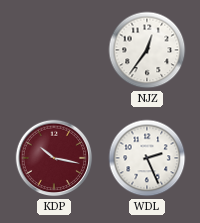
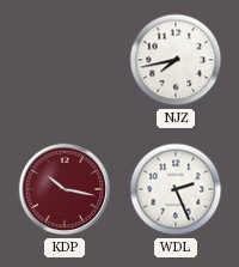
NJZ: 12:36 -> 7:43
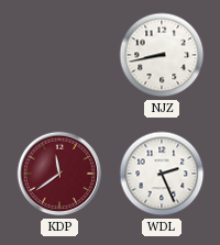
NJZ: 7:43 -> 8:43
KDP: 10:17 -> 11:39
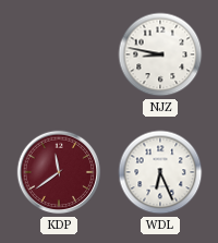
NJZ: 8:43 -> 8:47
WDL: 2:26 -> 6:26
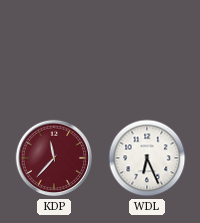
NJZ: 8:47 -> none
KDP: 11:39 -> 11:37
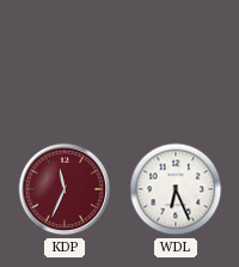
KDP: 11:37 -> 11:34
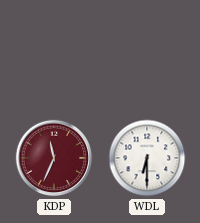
WDL: 6:26 -> 6:30
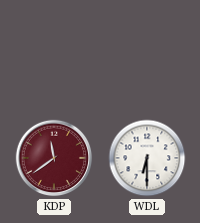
KDP: 11:34 -> 11:39
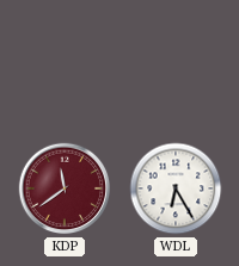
WDL: 6:30 -> 6:25
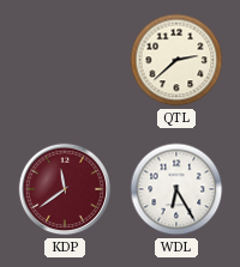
QTL: none -> 2:38
